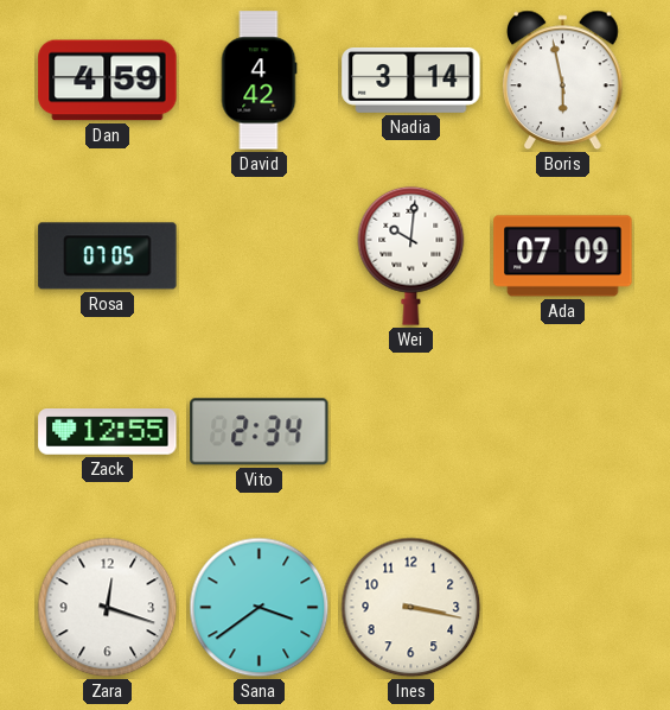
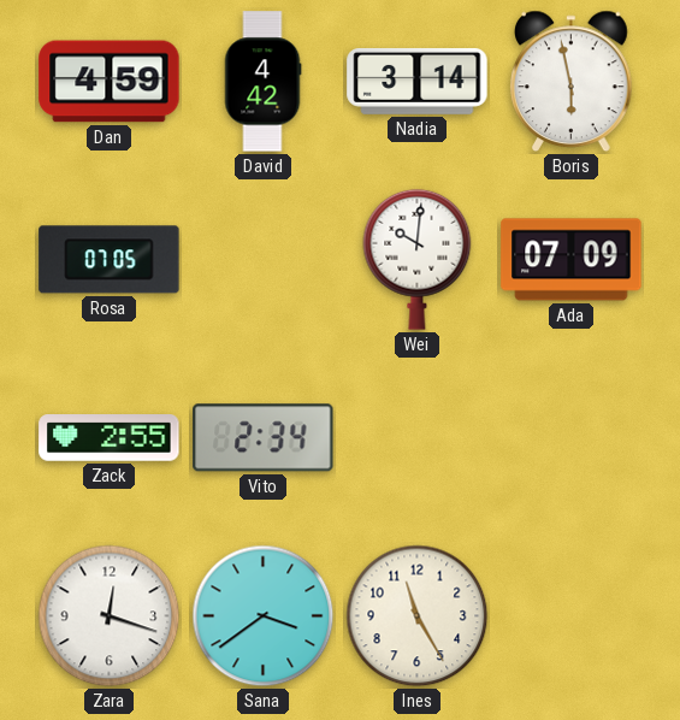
Zack: 12:55 -> 2:55
Ines: 3:17 -> 11:25
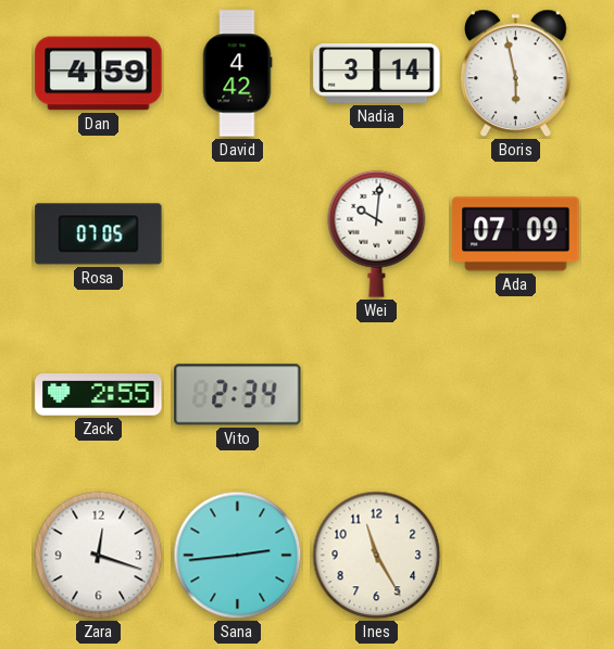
Sana: 3:39 -> 2:44
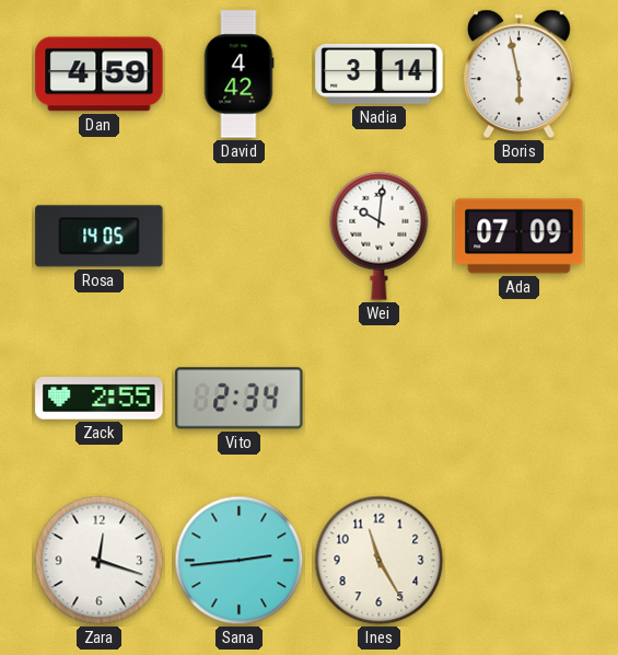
Rosa: 07:05 -> 14:05
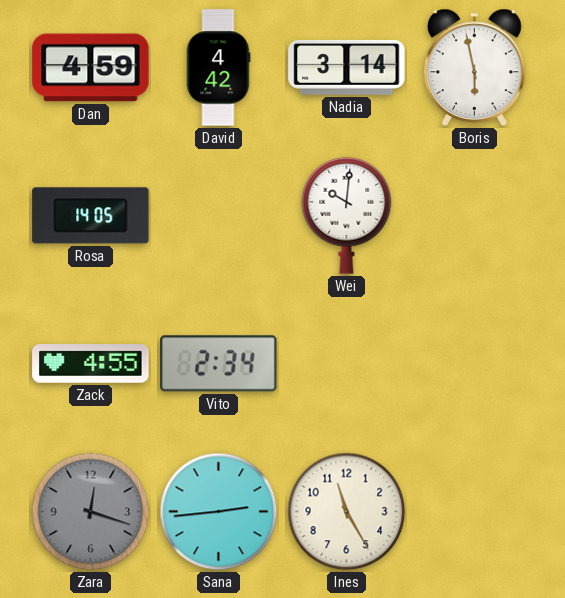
Ada: 07:09 -> none
Zack: 2:55 -> 4:55
Zara dial: white -> grey
